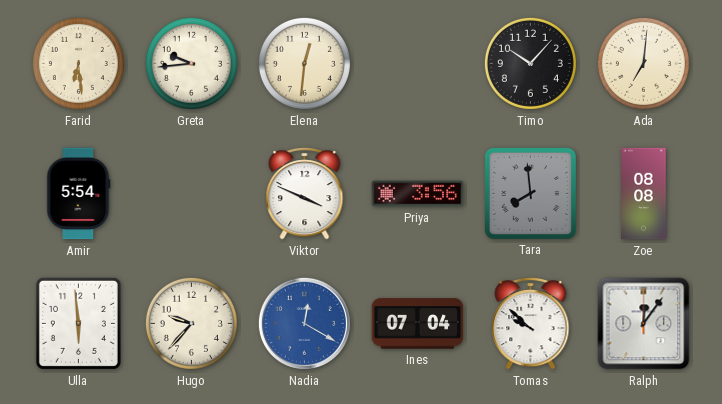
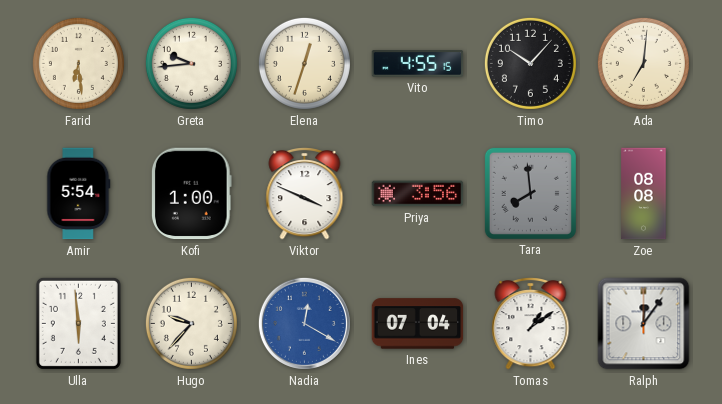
Elena: 12:31 -> 12:33
Vito: none -> 4:55
Kofi: none -> 1:00
Tomas: 9:52 -> 1:09
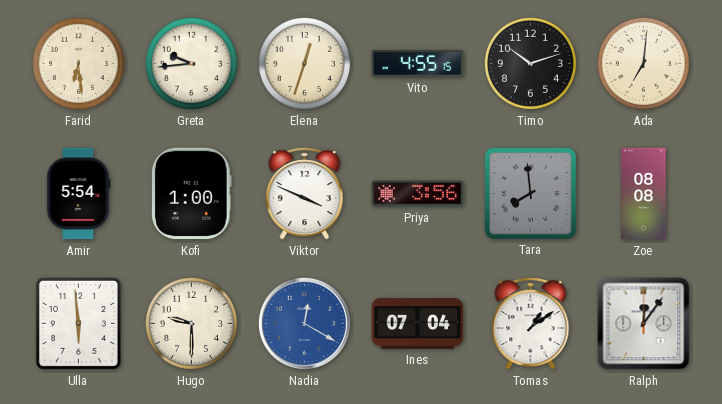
Timo: 10:07 -> 10:12
Hugo: 9:37 -> 9:30
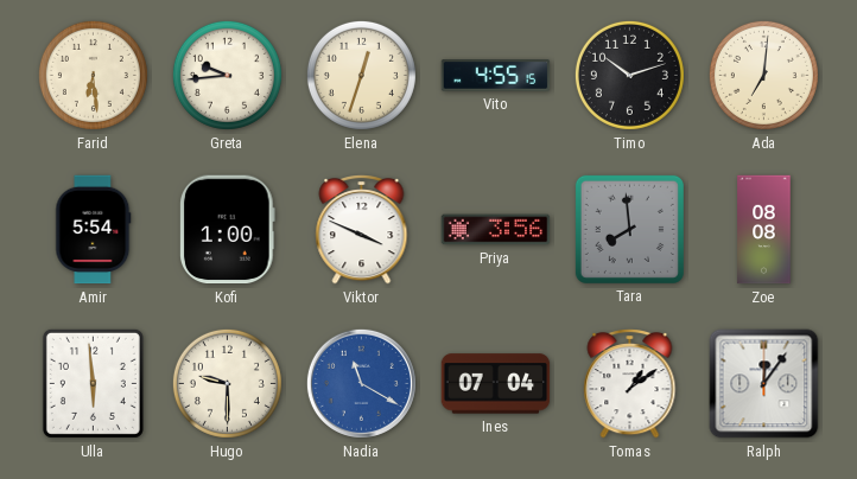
Nadia: 12:20 -> 11:20
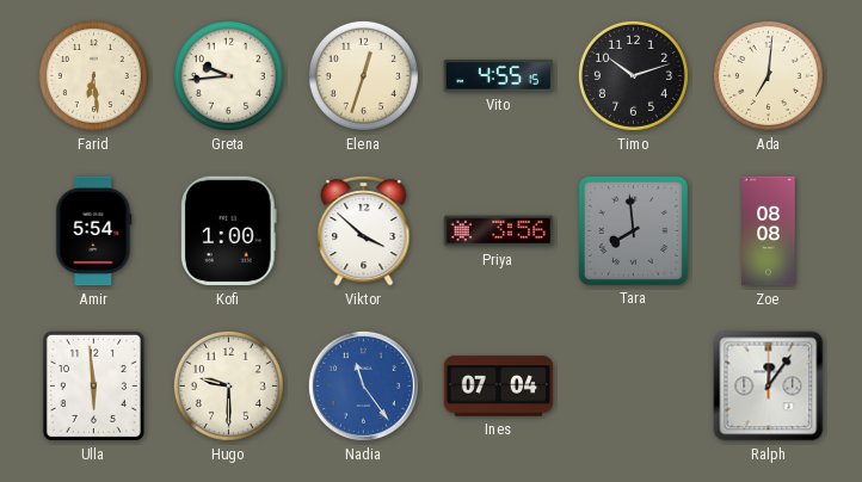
Viktor: 3:49 -> 3:52
Nadia: 11:20 -> 11:24
Tomas: 1:09 -> none
